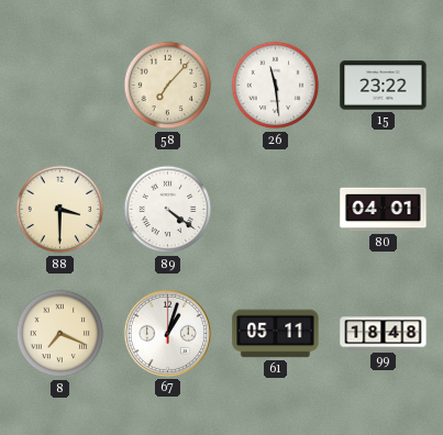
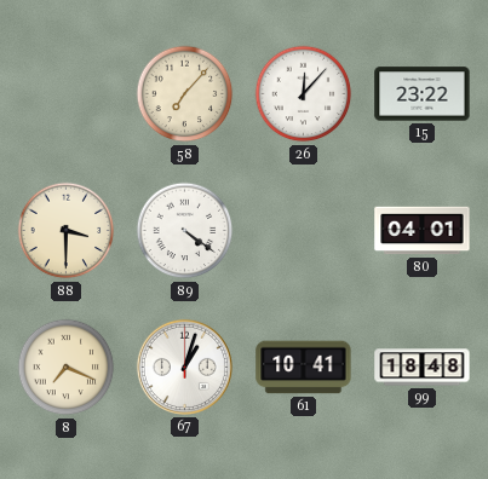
26: 11:29 -> 12:07
61: 05:11 -> 10:41
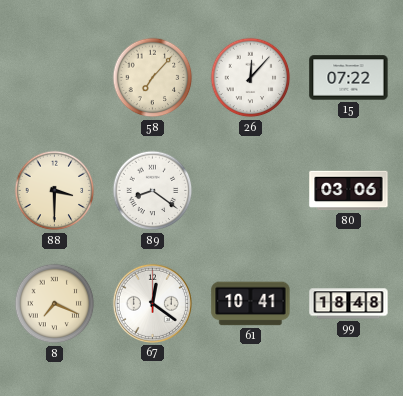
15: 23:22 -> 07:22
89: 4:21 -> 8:21
80: 04:01 -> 03:06
67: 1:03 -> 12:21
